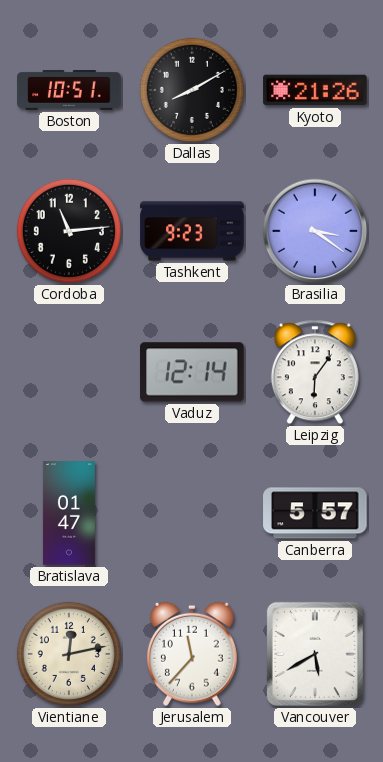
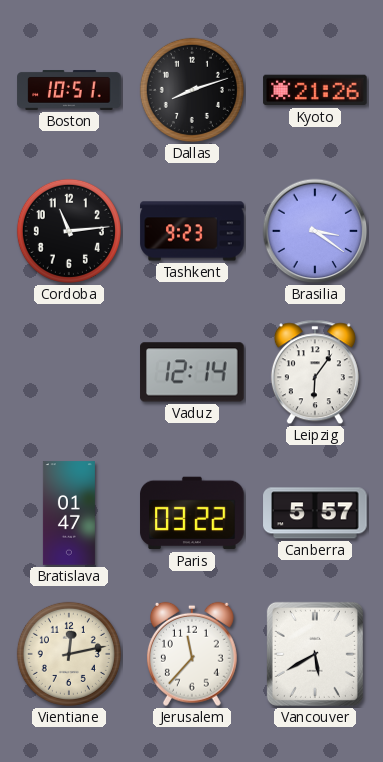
Dallas: 8:10 -> 8:12
Paris: none -> 03:22
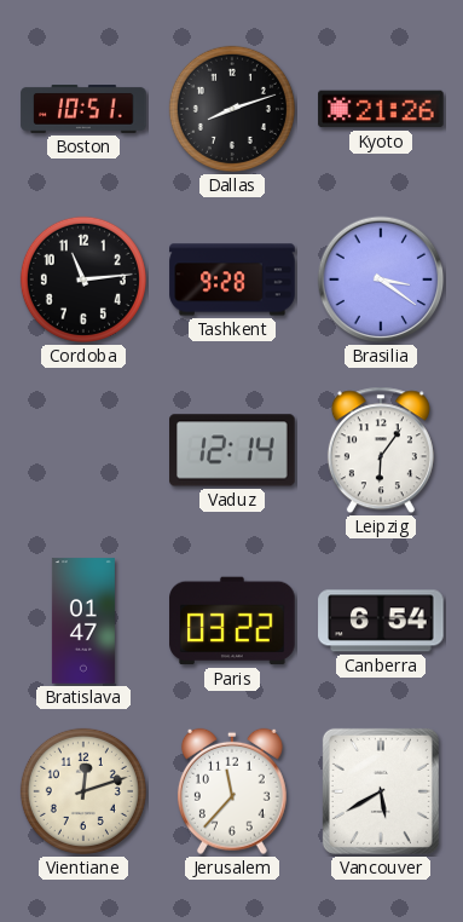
Tashkent: 9:23 -> 9:28
Canberra: 5:57 -> 6:54
Vientiane: 12:13 -> 12:12
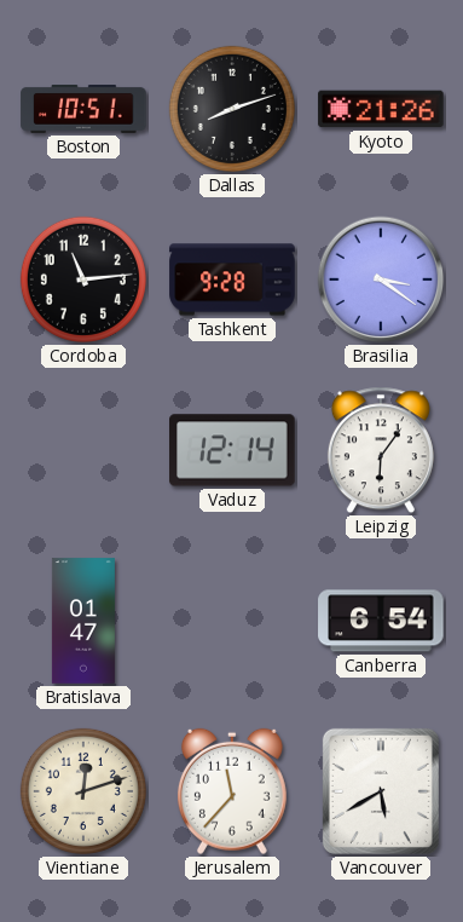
Paris: 03:22 -> none
